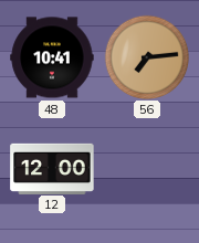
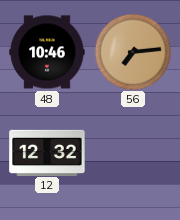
48: 10:41 -> 10:46
12: 12:00 -> 12:32
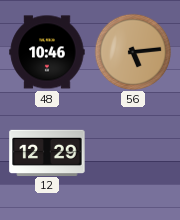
56: 7:14 -> 5:14
12: 12:32 -> 12:29
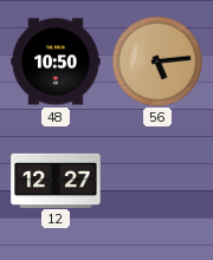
48: 10:46 -> 10:50
12: 12:29 -> 12:27
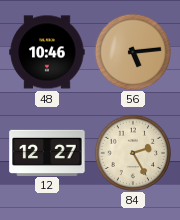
48: 10:50 -> 10:46
84: none -> 2:25
